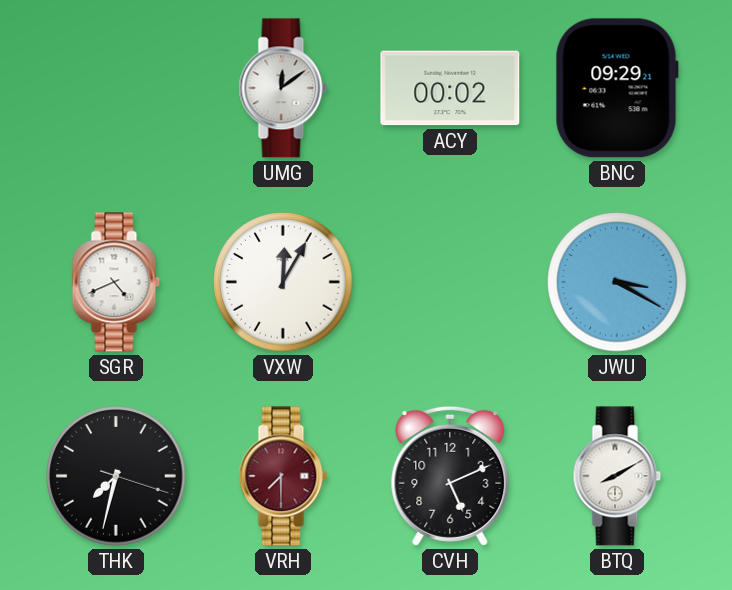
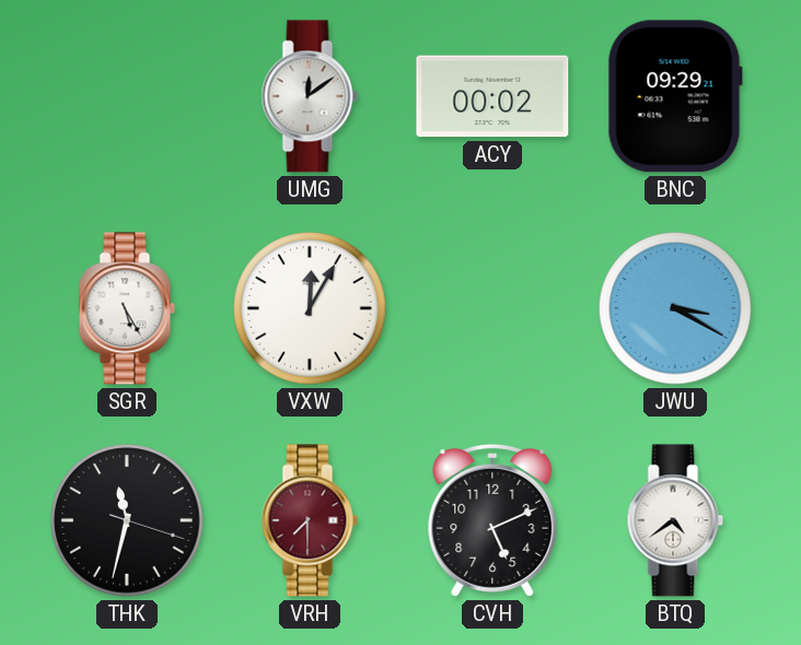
SGR: 4:41 -> 5:25
THK: 7:32 -> 11:32
BTQ: 8:10 -> 4:39
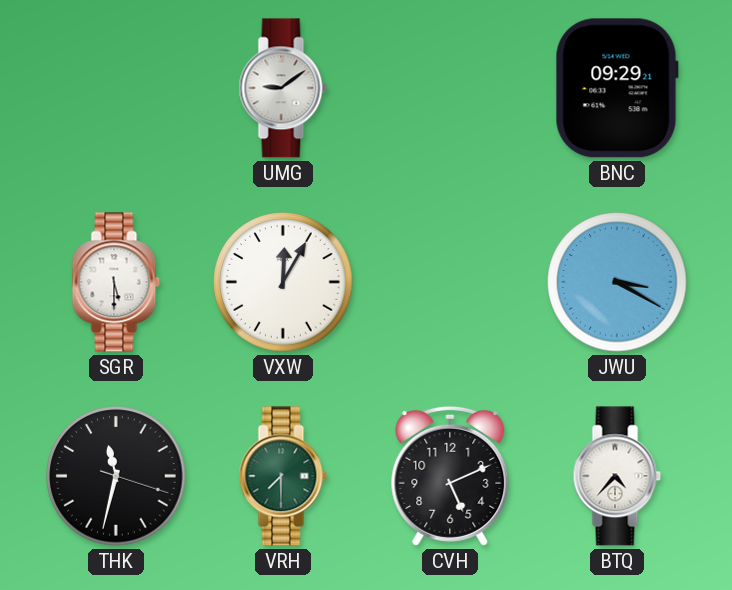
UMG: 12:09 -> 9:09
ACY: 00:02 -> none
SGR: 5:25 -> 5:30
VRH dial: burgundy -> green
BTQ: 4:39 -> 4:37
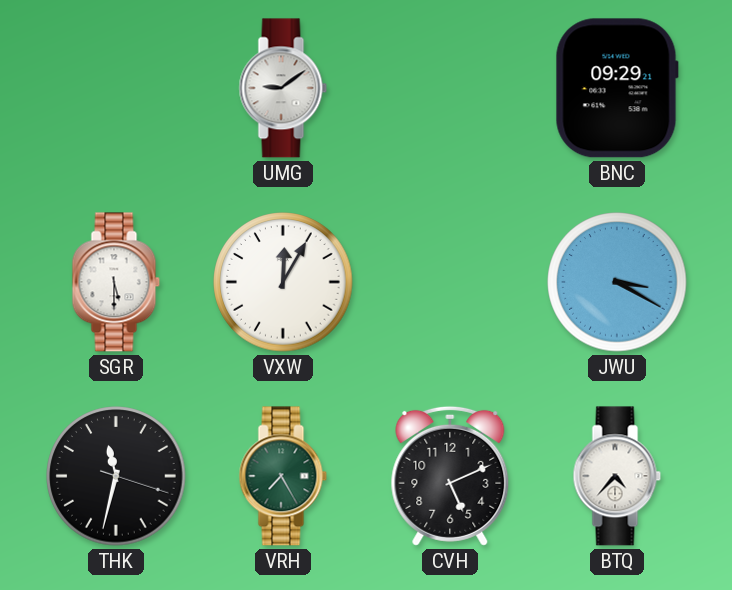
VRH: 7:30 -> 7:25
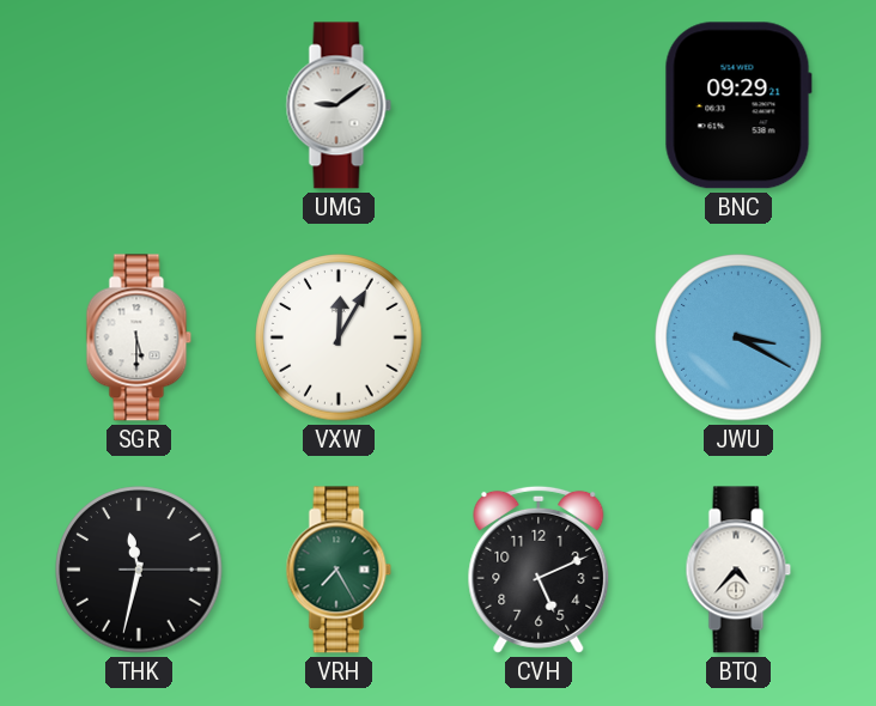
THK: 11:32:18 -> 11:32:15
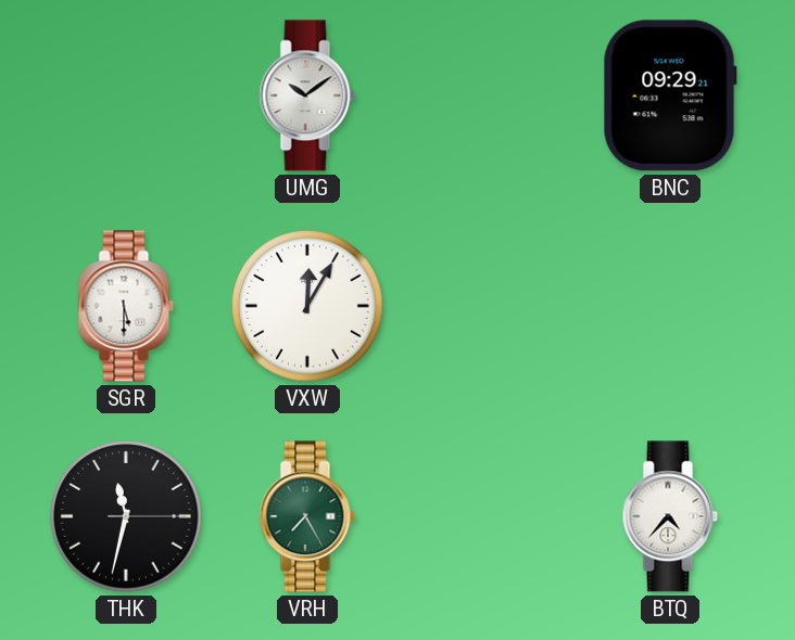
UMG: 9:09 -> 10:09
JWU: 3:20 -> none
CVH: 5:11 -> none
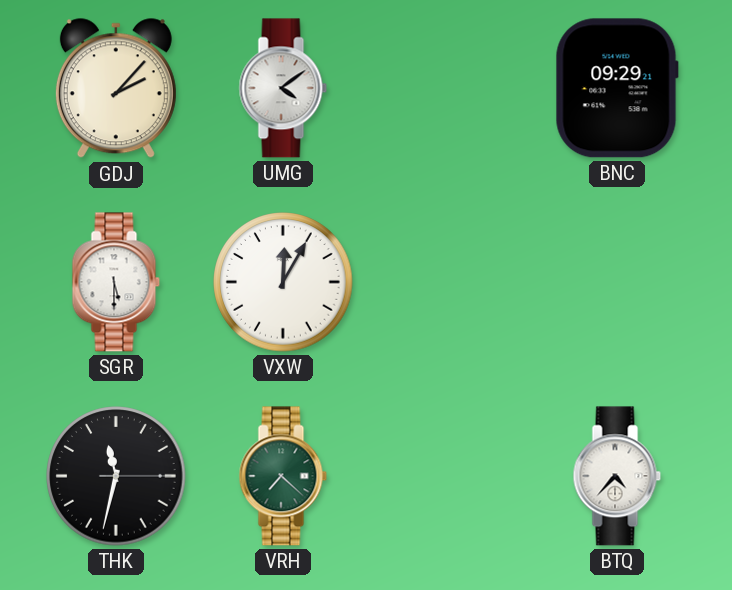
GDJ: none -> 2:07
UMG: 10:09 -> 4:09
VRH: 7:25 -> 7:22
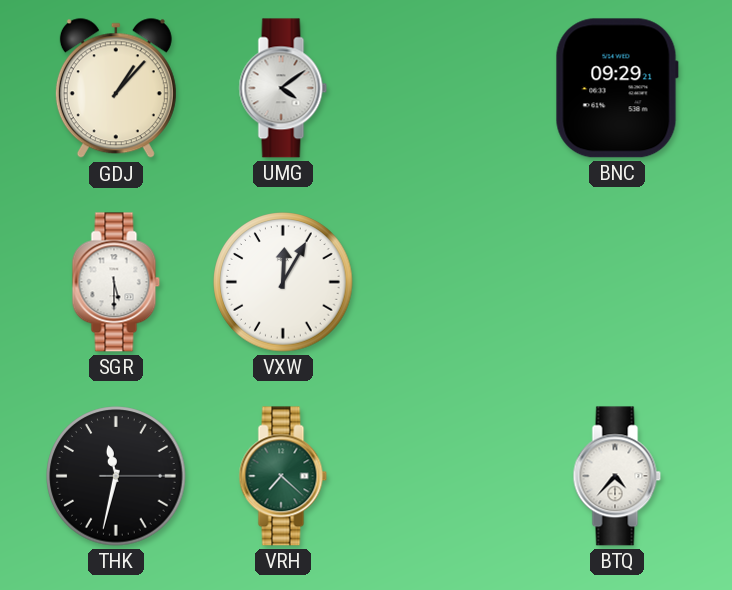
GDJ: 2:07 -> 1:07
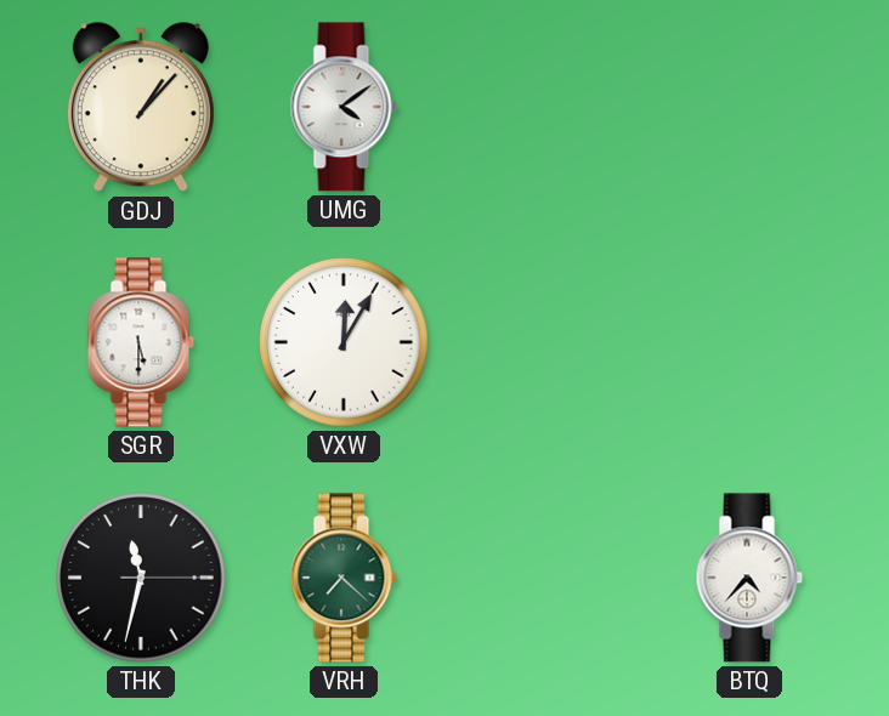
BNC: 09:29 -> none
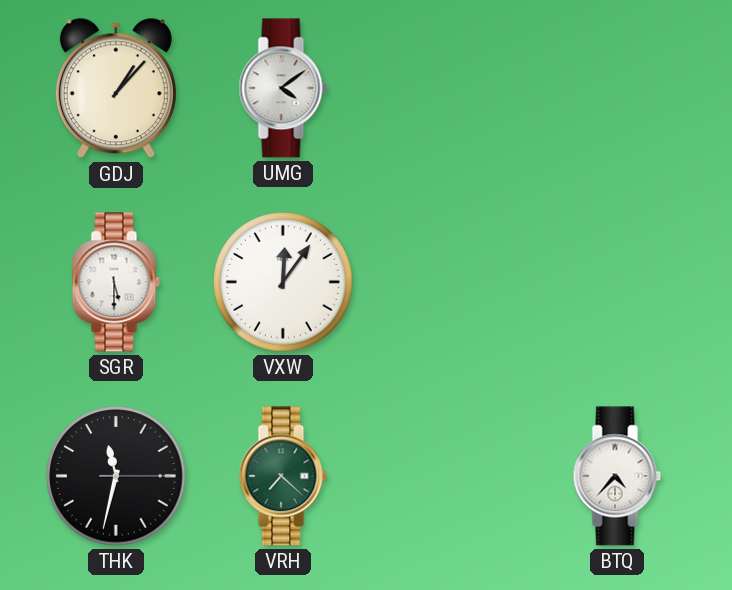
VXW: 12:05 -> 12:06
